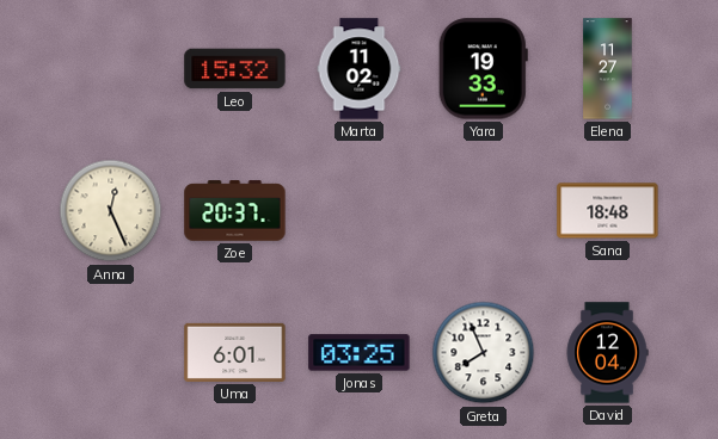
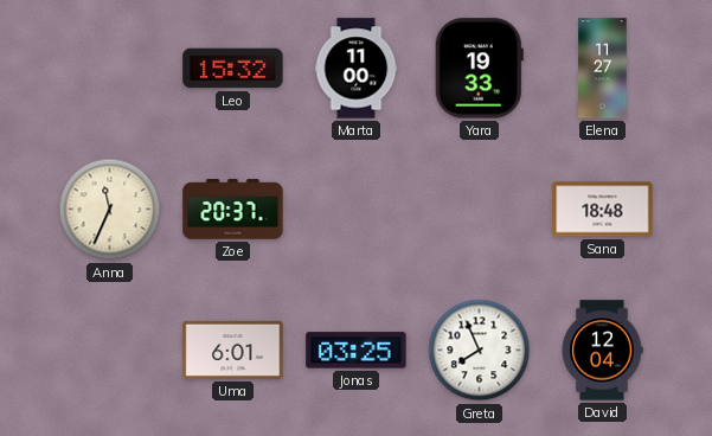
Marta: 11:02 -> 11:00
Anna: 12:26 -> 11:34
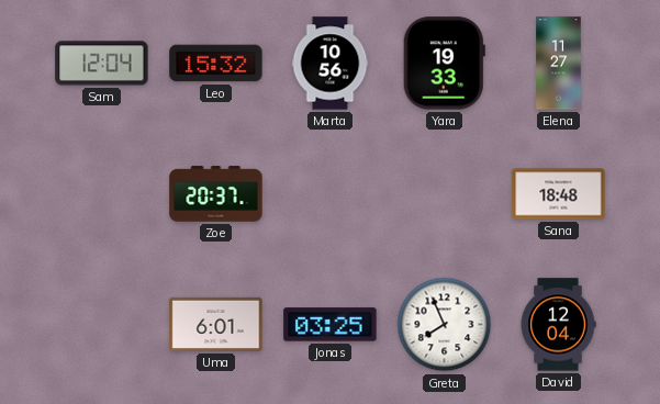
Sam: none -> 12:04
Marta: 11:00 -> 10:56
Anna: 11:34 -> none
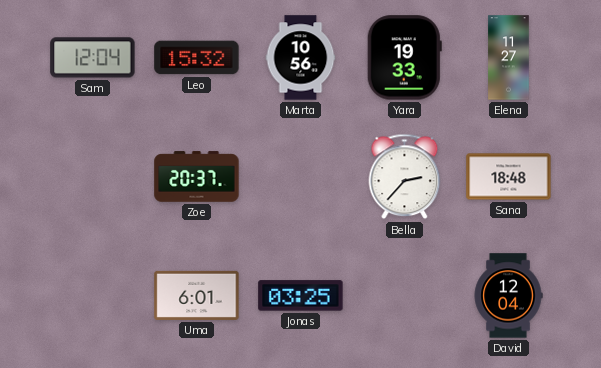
Bella: none -> 2:37
Greta: 7:56 -> none
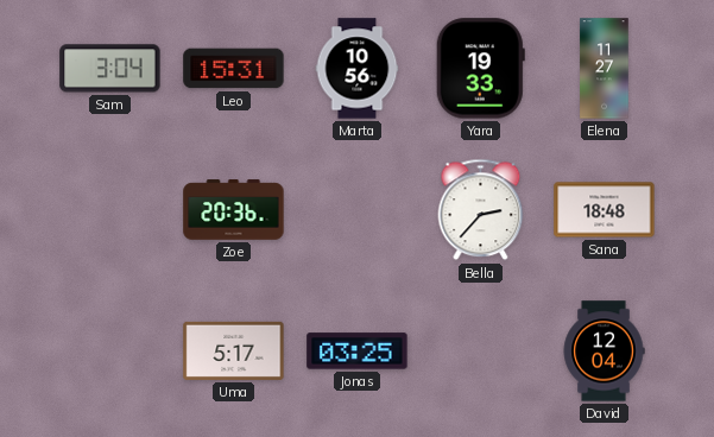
Sam: 12:04 -> 3:04
Leo: 15:32 -> 15:31
Zoe: 20:37 -> 20:36
Uma: 6:01 -> 5:17
